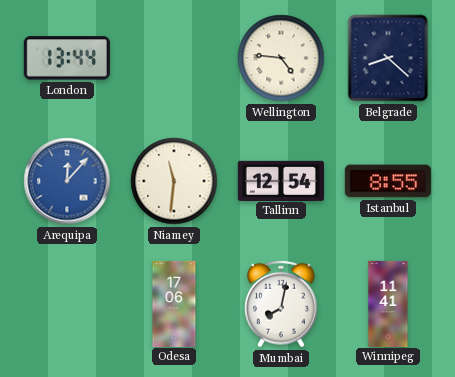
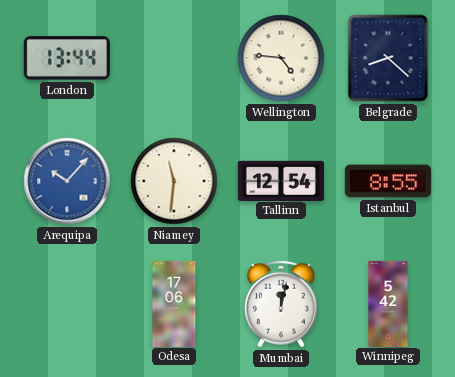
Arequipa: 12:07 -> 10:07
Mumbai: 8:02 -> 12:02
Winnipeg: 11:41 -> 5:42
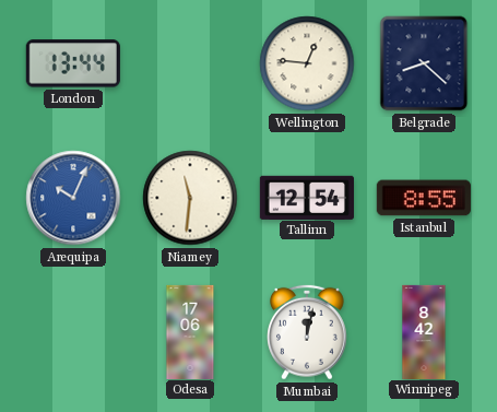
Wellington: 4:46 -> 12:46
Arequipa: 10:07 -> 10:04
Winnipeg: 5:42 -> 8:42
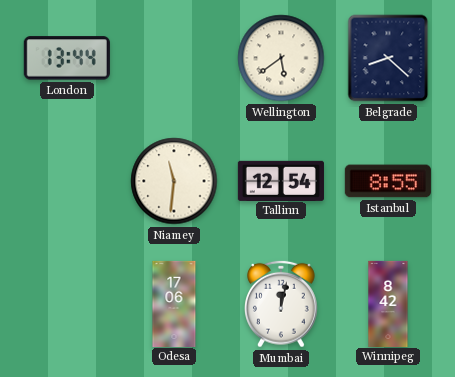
Wellington: 12:46 -> 5:39
Arequipa: 10:04 -> none
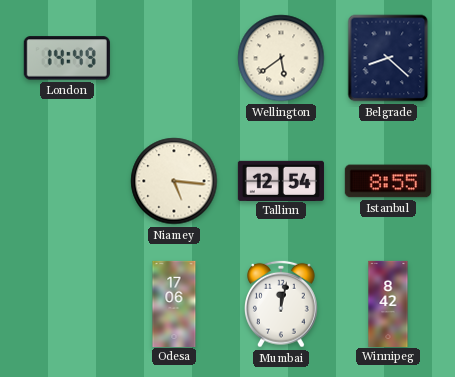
London: 13:44 -> 14:49
Niamey: 11:31 -> 5:16
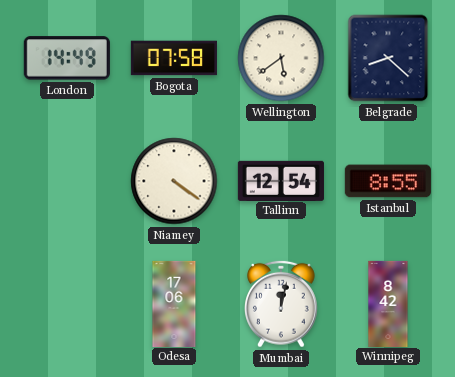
Bogota: none -> 07:58
Niamey: 5:16 -> 4:21
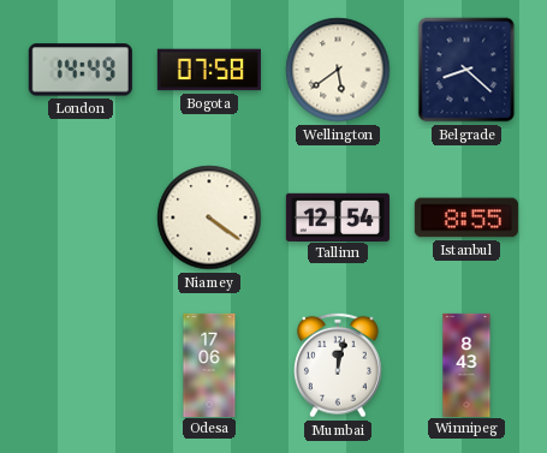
Winnipeg: 8:42 -> 8:43
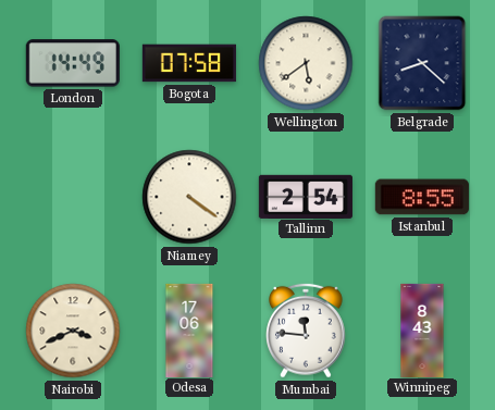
Tallinn: 12:54 -> 2:54
Nairobi: none -> 3:41
Mumbai: 12:02 -> 11:46
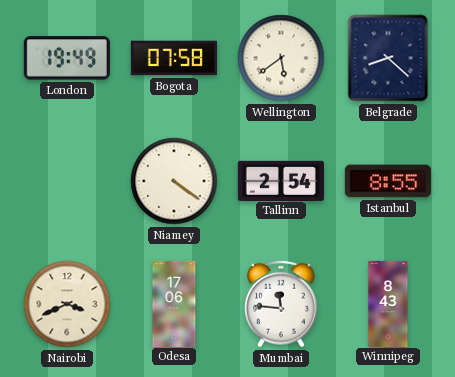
London: 14:49 -> 19:49
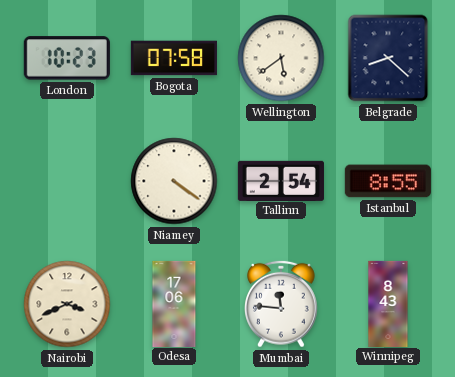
London: 19:49 -> 10:23
